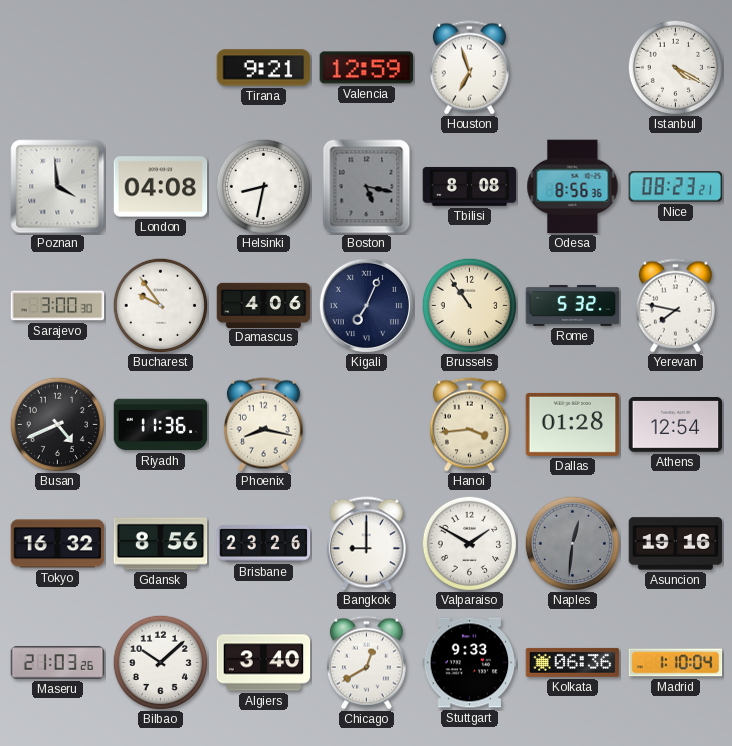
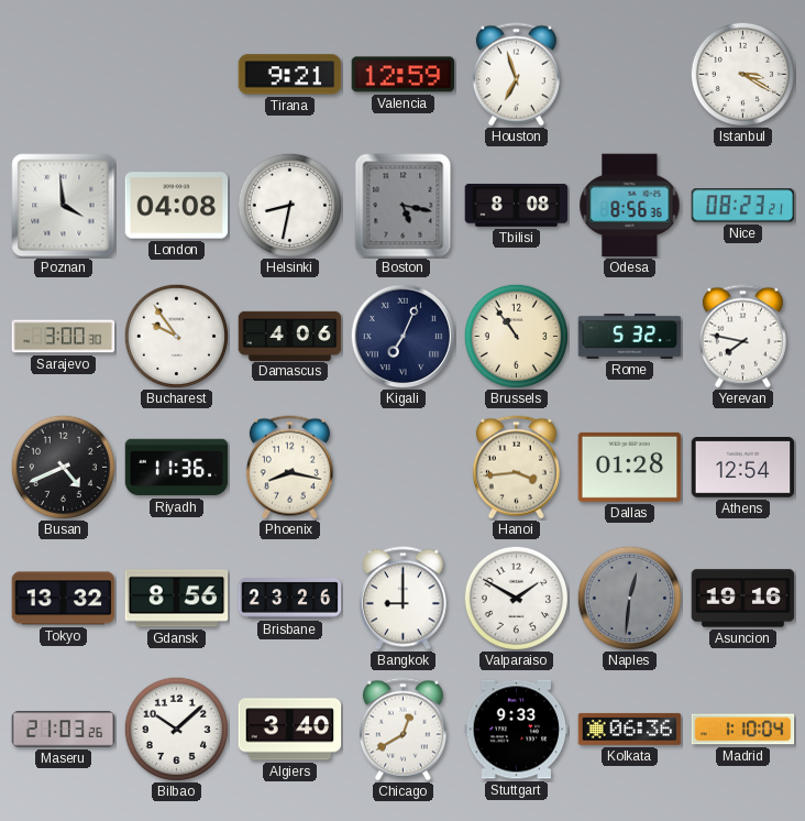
Istanbul: 4:20 -> 3:20
Tokyo: 16:32 -> 13:32
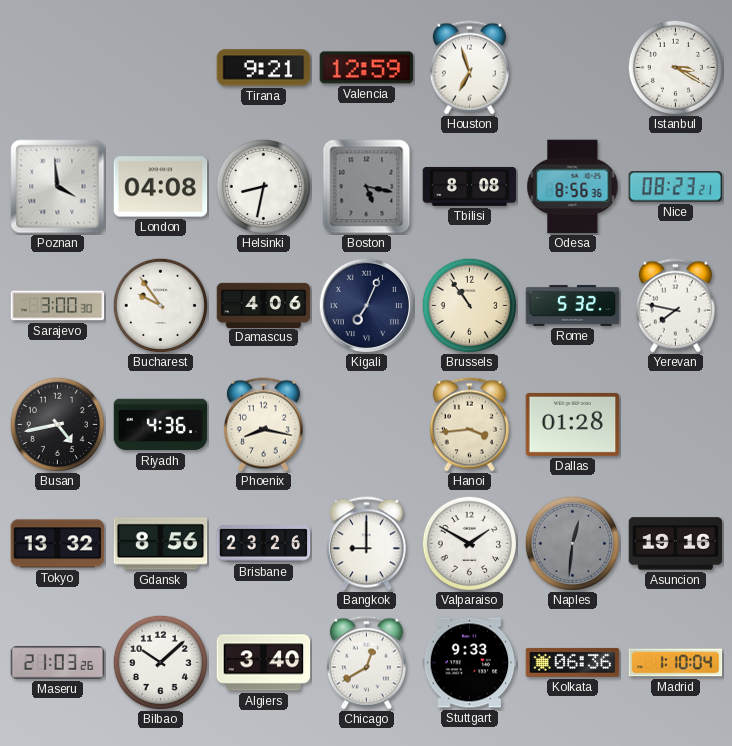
Busan: 4:41 -> 4:43
Riyadh: 11:36 -> 4:36
Athens: 12:54 -> none
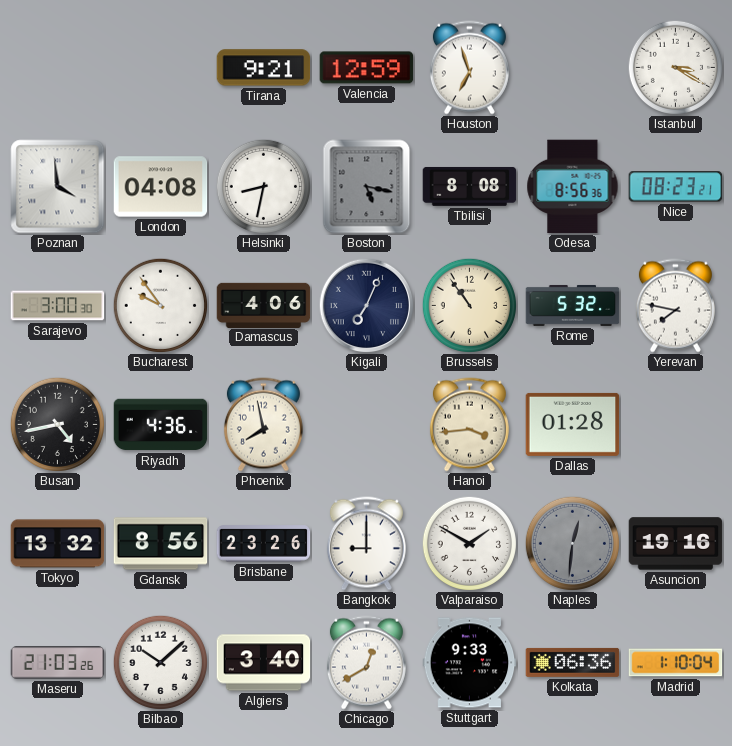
Phoenix: 8:17 -> 7:58
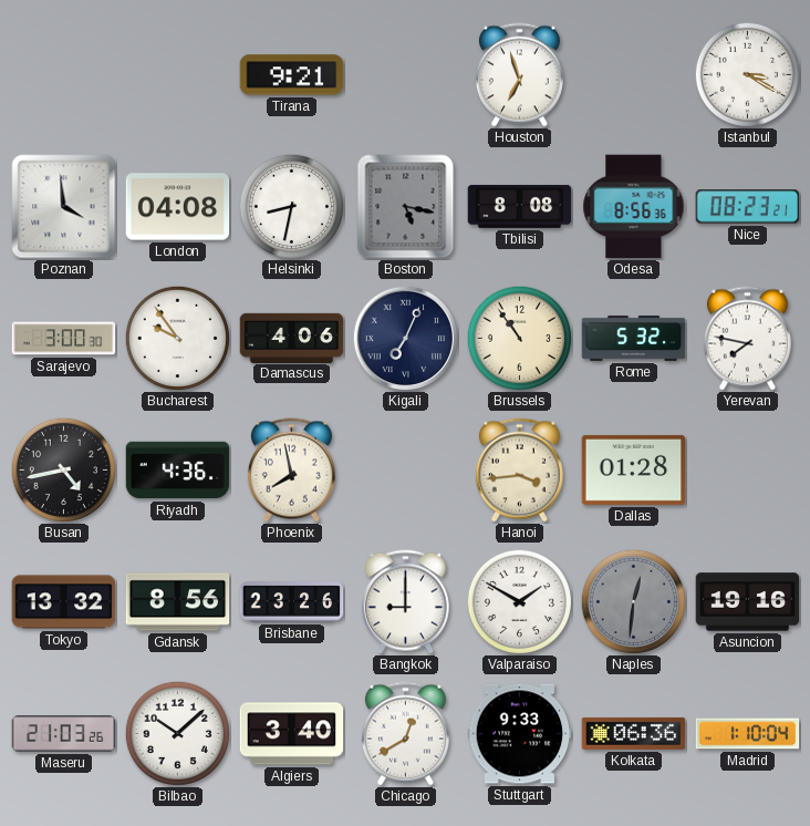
Valencia: 12:59 -> none
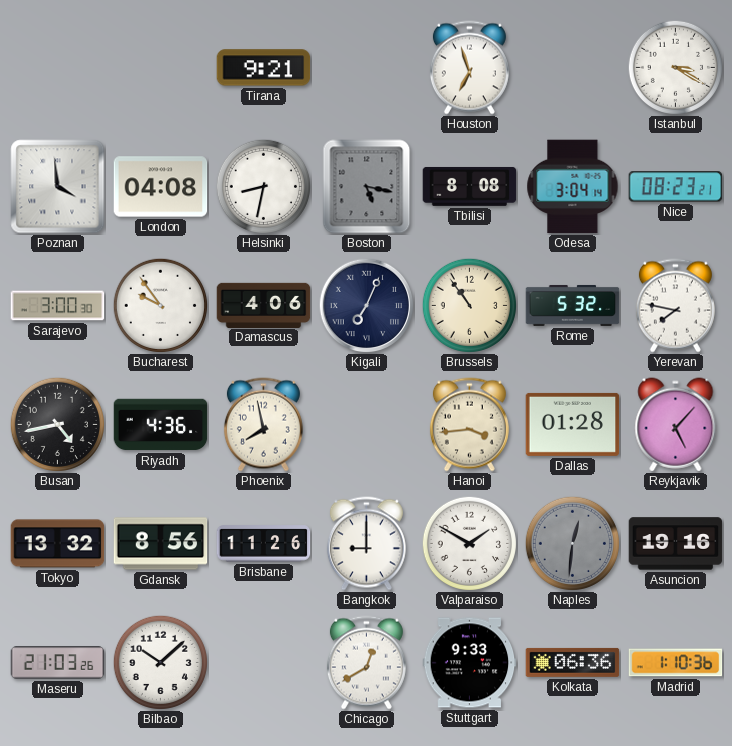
Odesa: 8:56 -> 3:04
Reykjavik: none -> 5:07
Brisbane: 23:26 -> 11:26
Algiers: 3:40 -> none
Madrid: 1:10:04 -> 1:10:36
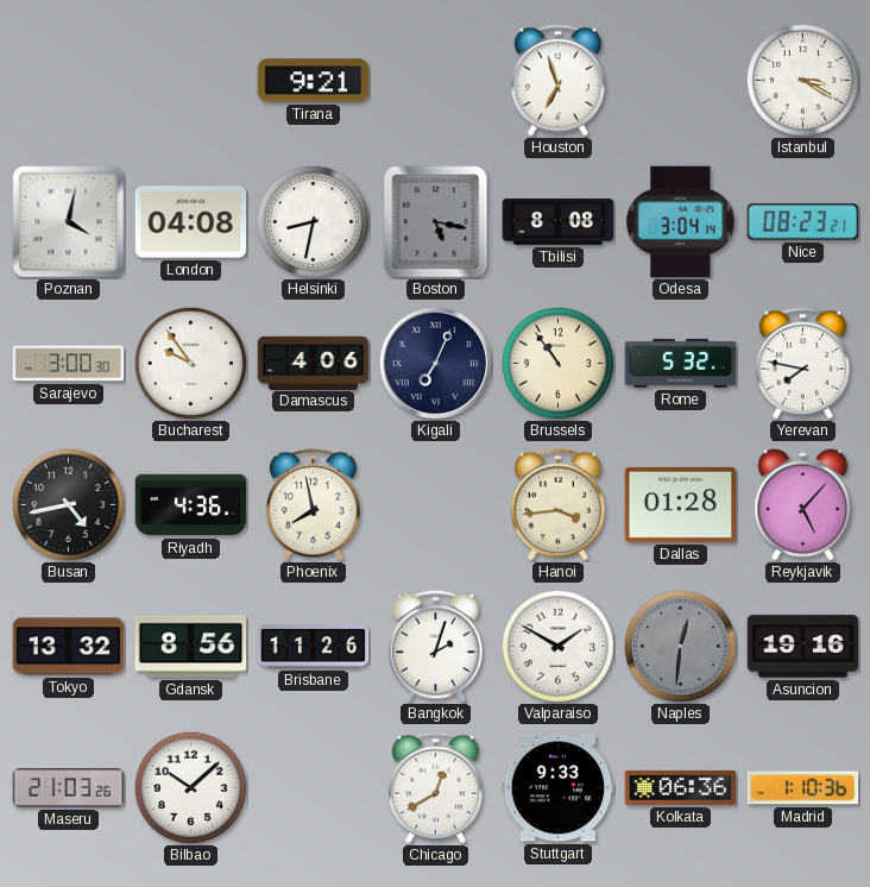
Poznan: 3:59 -> 4:02
Bangkok: 9:00 -> 2:03
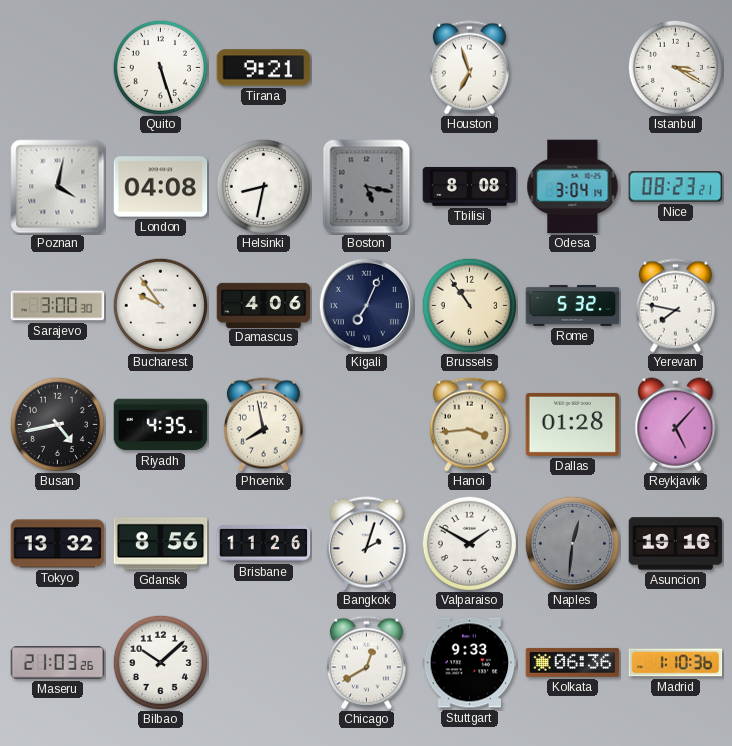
Quito: none -> 5:27
Riyadh: 4:36 -> 4:35
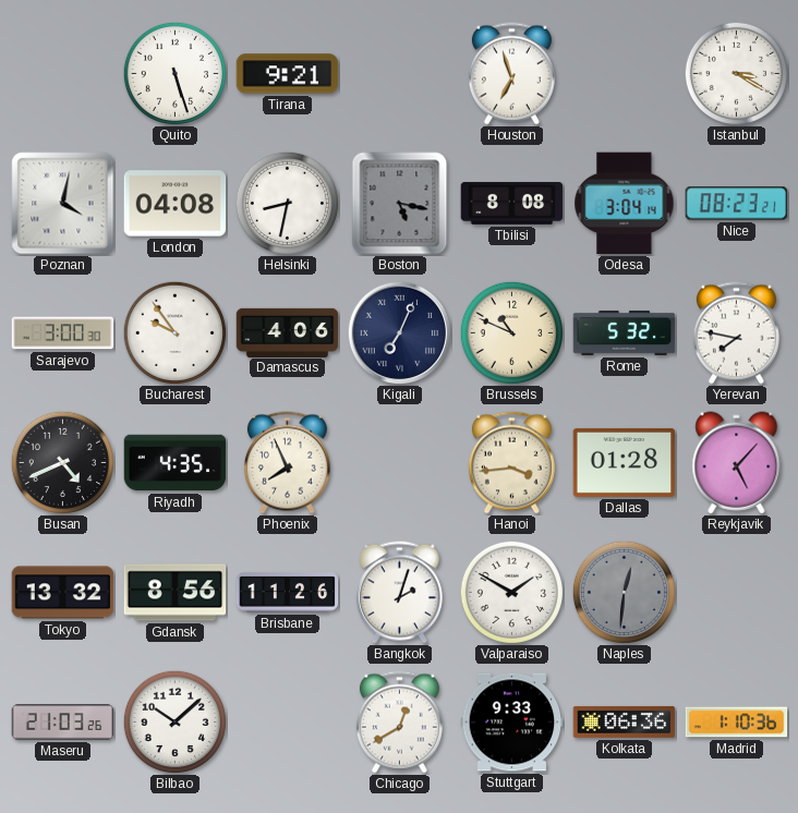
Brussels: 10:54 -> 10:49
Busan: 4:43 -> 4:41
Phoenix: 7:58 -> 7:56
Asuncion: 19:16 -> none
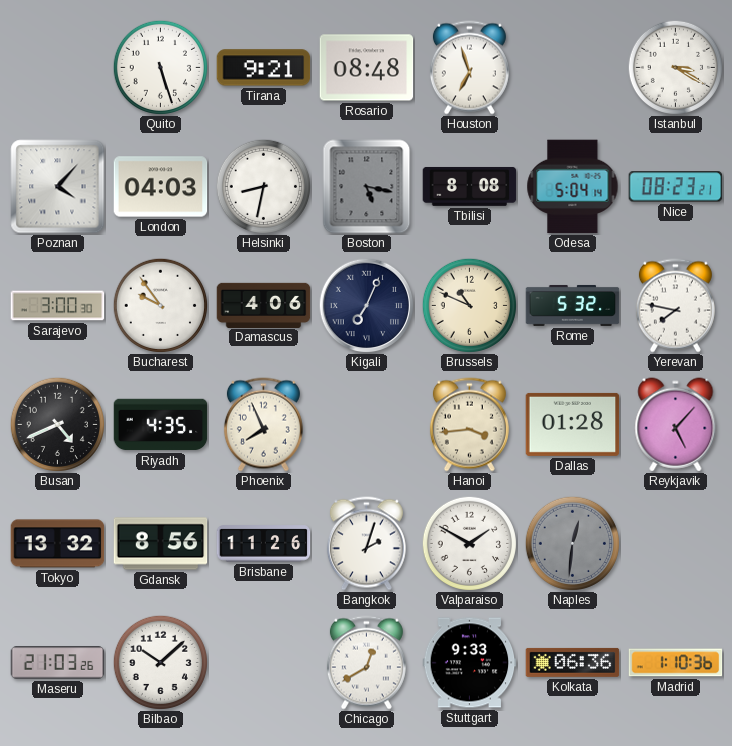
Rosario: none -> 08:48
Poznan: 4:02 -> 4:07
London: 04:08 -> 04:03
Odesa: 3:04 -> 5:04
